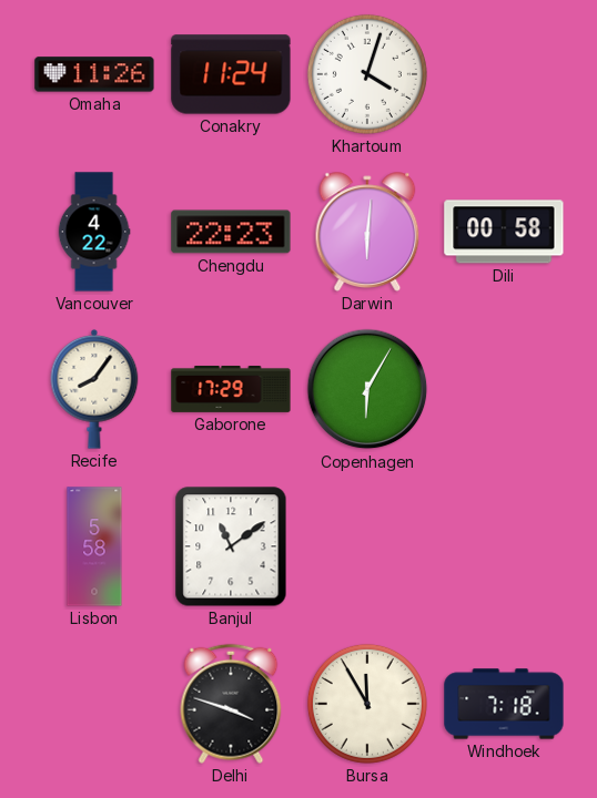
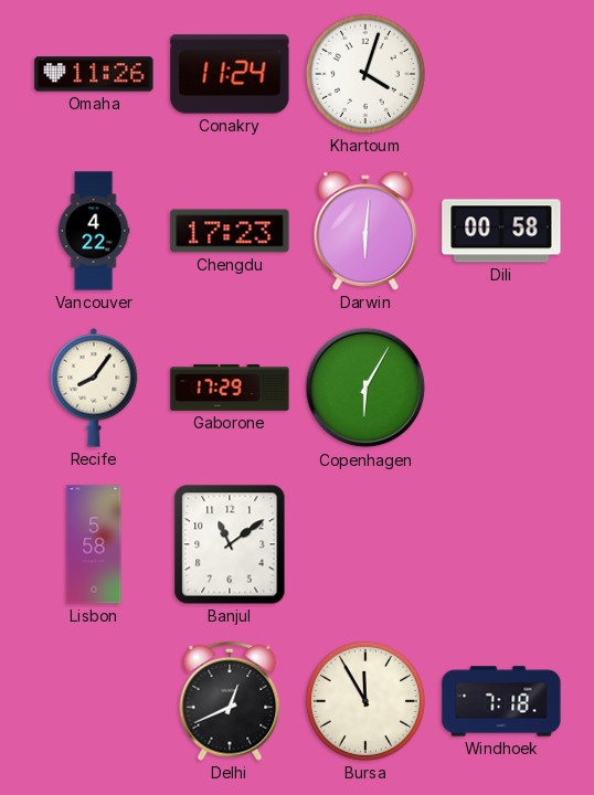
Chengdu: 22:23 -> 17:23
Delhi: 3:48 -> 12:41
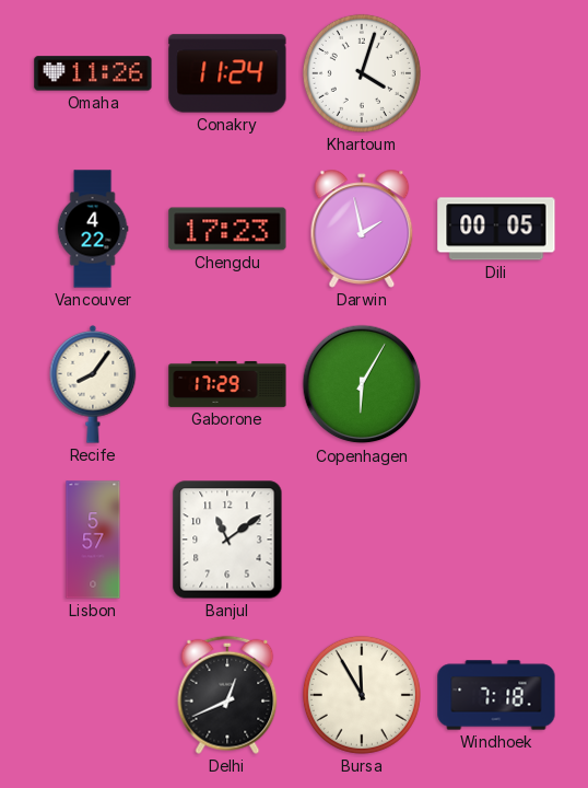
Darwin: 6:01 -> 1:58
Dili: 00:58 -> 00:05
Lisbon: 5:58 -> 5:57
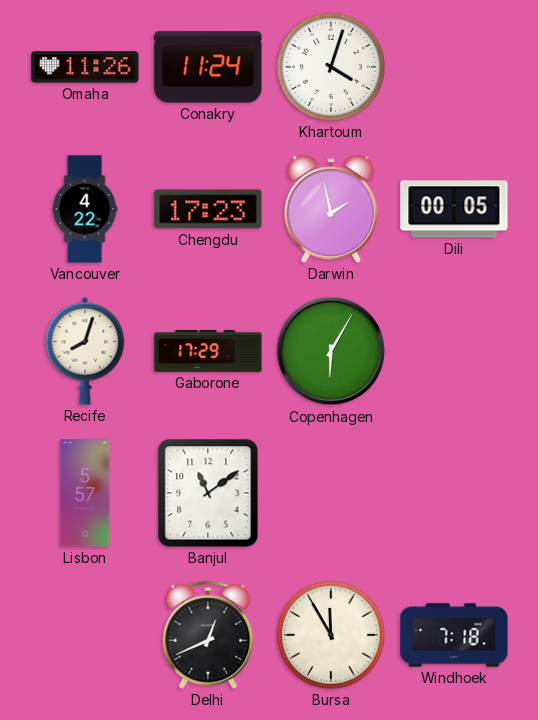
Recife: 8:06 -> 8:03
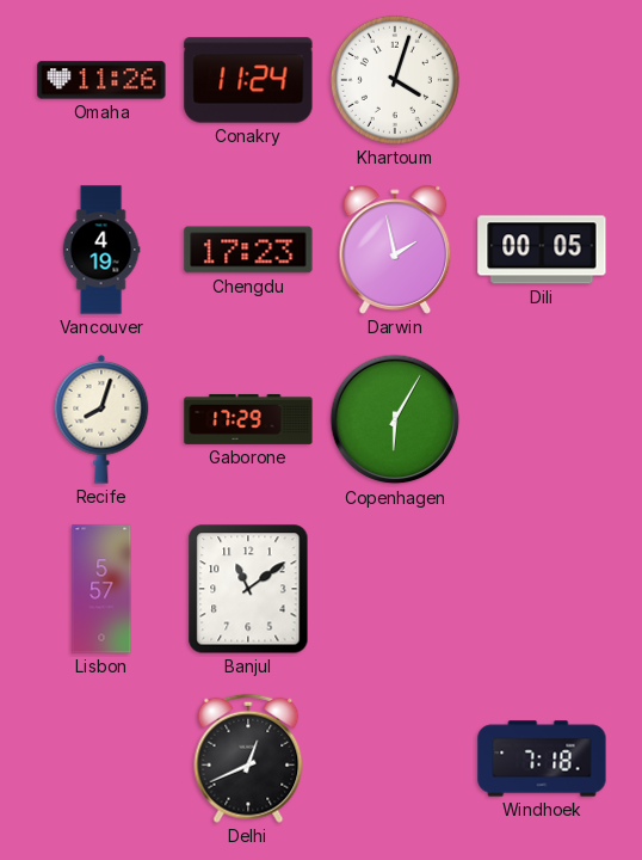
Vancouver: 4:22 -> 4:19
Bursa: 11:55 -> none
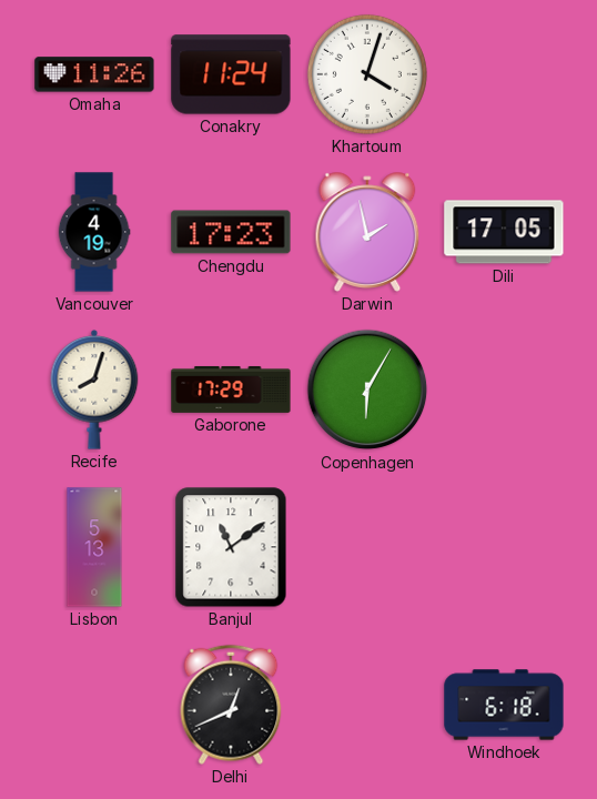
Dili: 00:05 -> 17:05
Lisbon: 5:57 -> 5:13
Windhoek: 7:18 -> 6:18
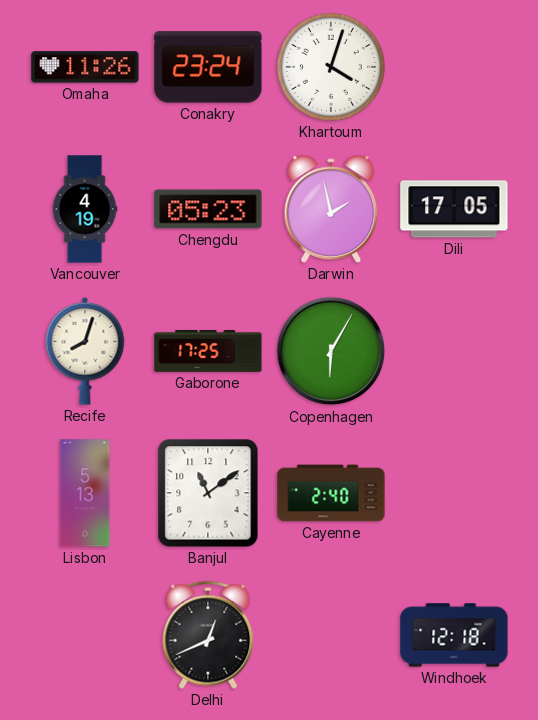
Conakry: 11:24 -> 23:24
Chengdu: 17:23 -> 05:23
Gaborone: 17:29 -> 17:25
Cayenne: none -> 2:40
Windhoek: 6:18 -> 12:18
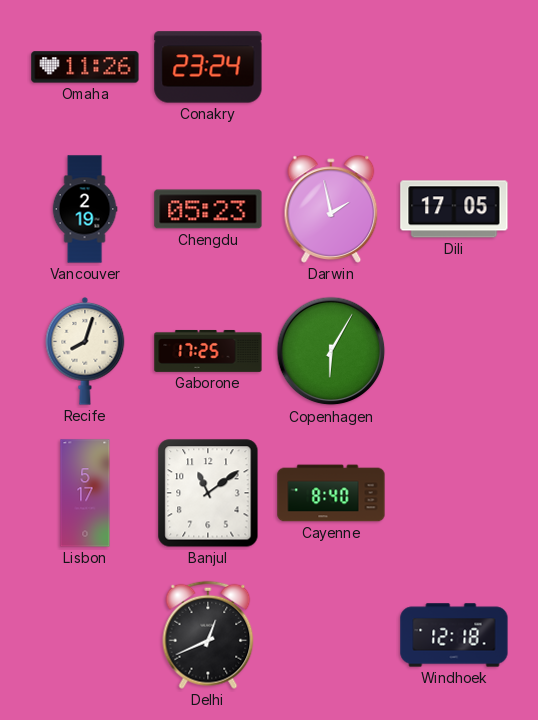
Khartoum: 4:03 -> none
Vancouver: 4:19 -> 2:19
Lisbon: 5:13 -> 5:17
Cayenne: 2:40 -> 8:40
